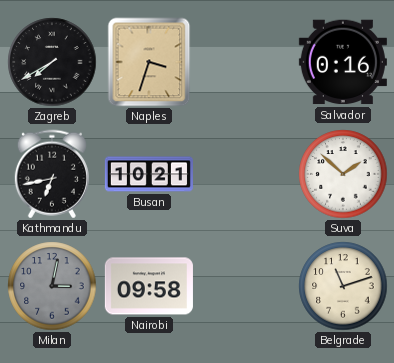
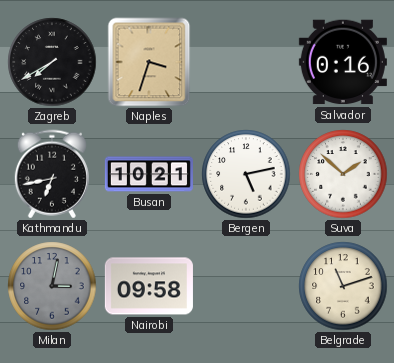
Bergen: none -> 5:13
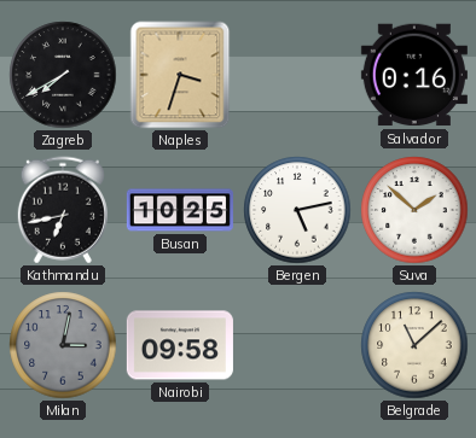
Busan: 10:21 -> 10:25
Belgrade: 11:12 -> 11:08
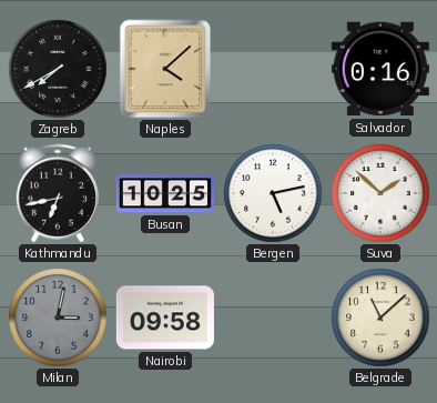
Naples: 3:33 -> 4:08
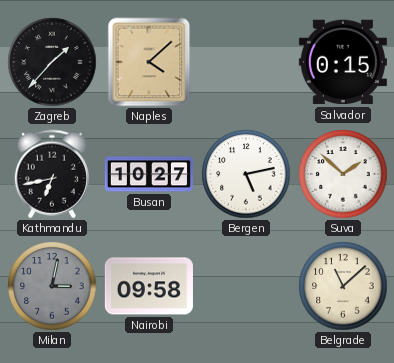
Zagreb: 7:40 -> 1:37
Salvador: 0:16 -> 0:15
Busan: 10:25 -> 10:27
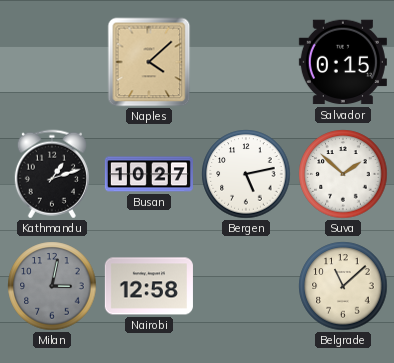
Zagreb: 1:37 -> none
Kathmandu: 6:43 -> 1:12
Nairobi: 09:58 -> 12:58
